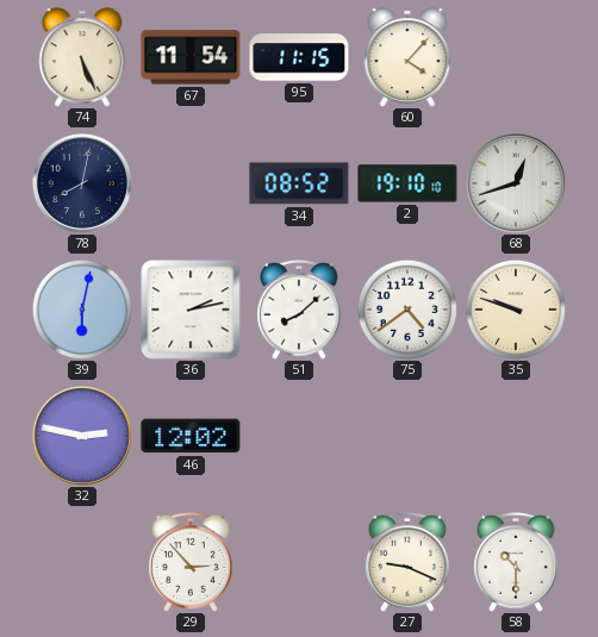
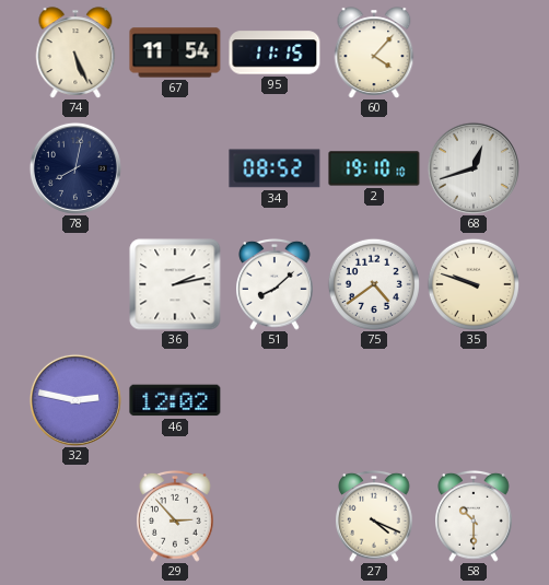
39: 6:02 -> none
27: 9:19 -> 4:19
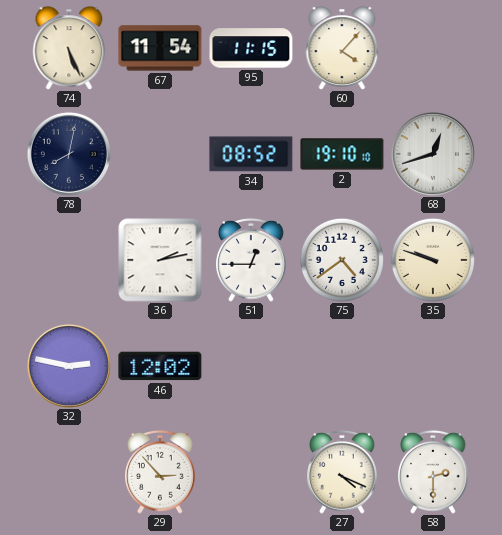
51: 8:08 -> 12:45
58: 10:30 -> 2:30
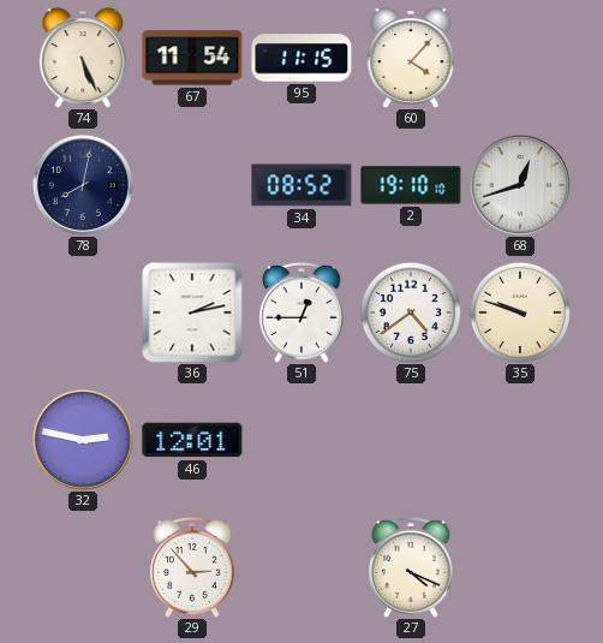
46: 12:02 -> 12:01
58: 2:30 -> none
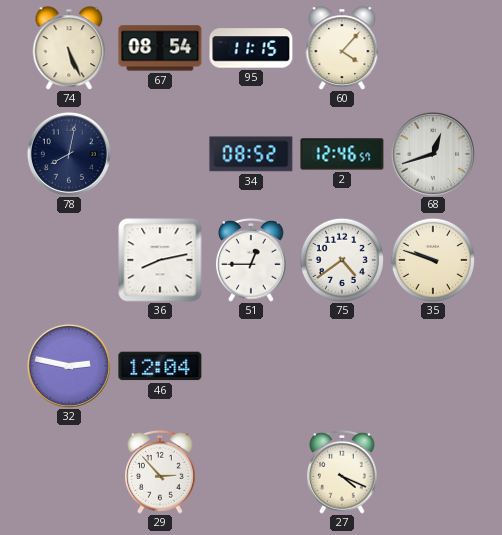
67: 11:54 -> 08:54
2: 19:10 -> 12:46
36: 2:13 -> 8:13
46: 12:01 -> 12:04
